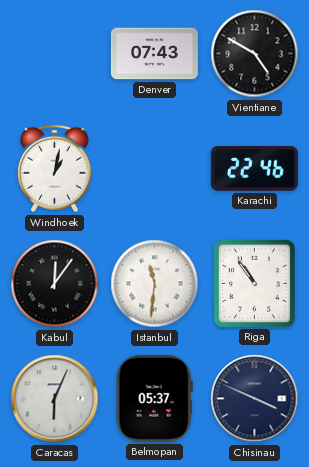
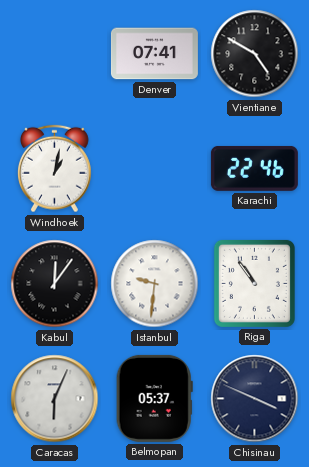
Denver: 07:43 -> 07:41
Istanbul: 11:31 -> 9:31
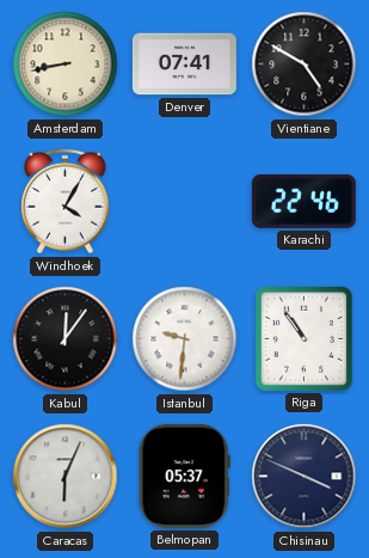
Amsterdam: none -> 8:43
Windhoek: 1:02 -> 4:05
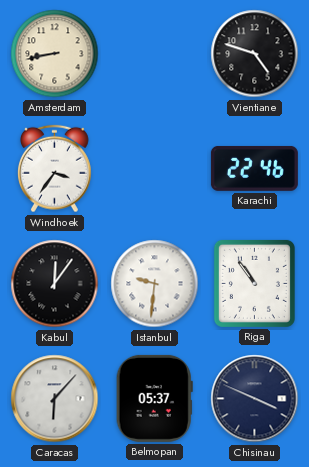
Denver: 07:41 -> none
Vientiane: 4:50 -> 4:48
Windhoek: 4:05 -> 3:36
Caracas: 6:04 -> 6:07
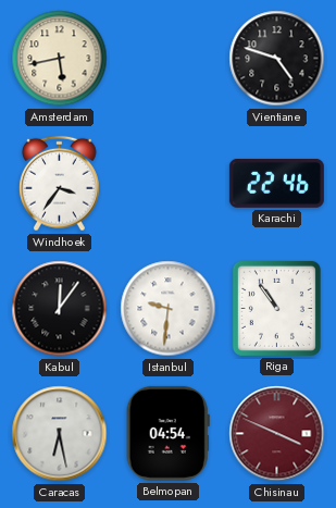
Amsterdam: 8:43 -> 5:43
Caracas: 6:07 -> 6:28
Belmopan: 05:37 -> 04:54
Chisinau dial: navy -> burgundy
